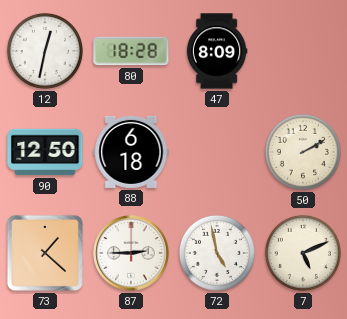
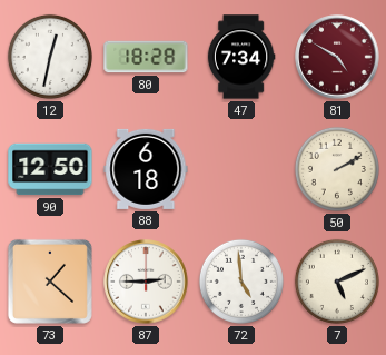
47: 8:09 -> 7:34
81: none -> 4:50
72: 4:58 -> 4:59
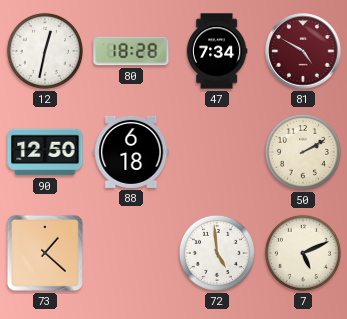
87: 2:45 -> none
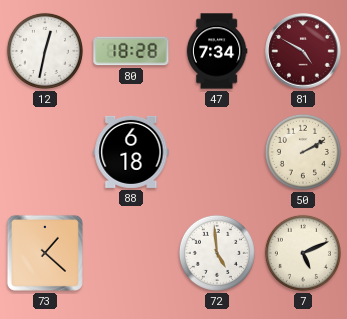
90: 12:50 -> none
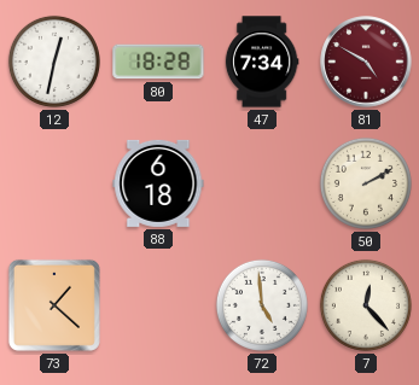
7: 5:11 -> 12:23
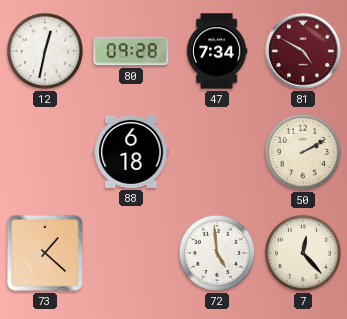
80: 18:28 -> 09:28
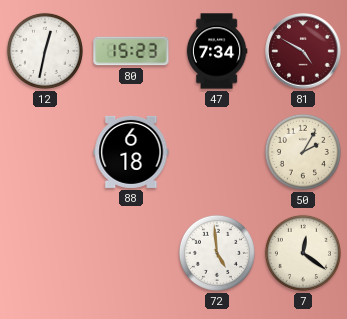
80: 09:28 -> 15:23
50: 2:10 -> 2:05
73: 1:22 -> none
7: 12:23 -> 12:21
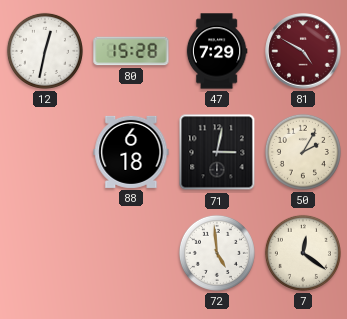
80: 15:23 -> 15:28
47: 7:34 -> 7:29
71: none -> 3:02
